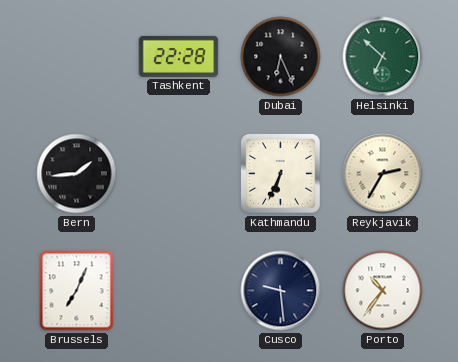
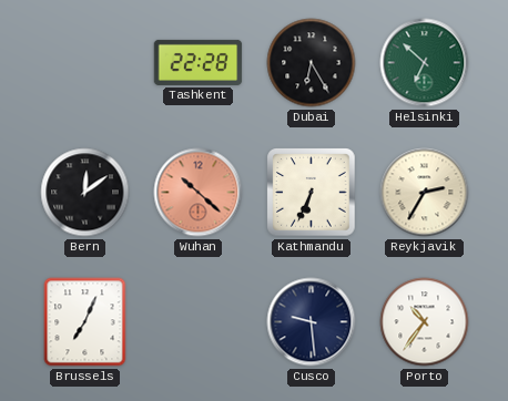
Dubai: 6:26 -> 6:25
Bern: 1:44 -> 12:09
Wuhan: none -> 10:22
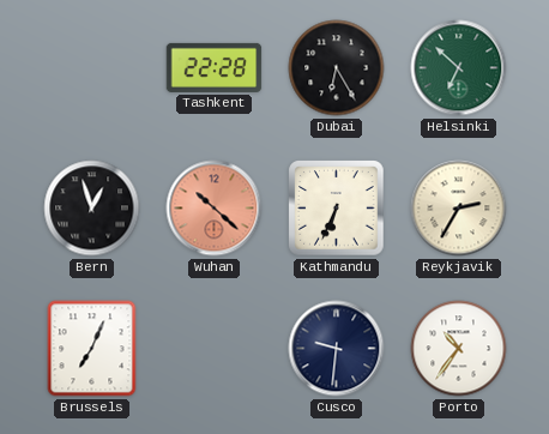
Bern: 12:09 -> 12:57
Cusco: 9:29 -> 9:31
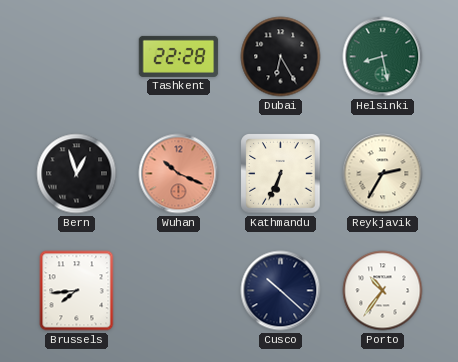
Helsinki: 6:52 -> 8:28
Wuhan: 10:22 -> 10:19
Brussels: 7:04 -> 7:44
Cusco: 9:31 -> 10:22
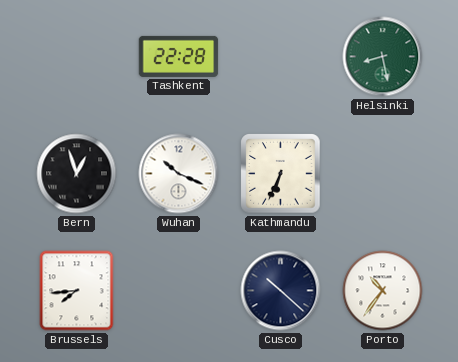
Dubai: 6:25 -> none
Wuhan dial: salmon -> white
Reykjavik: 2:35 -> none
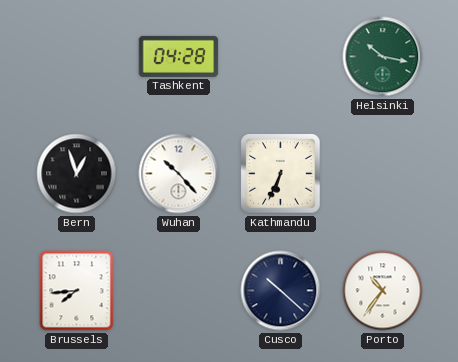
Tashkent: 22:28 -> 04:28
Helsinki: 8:28 -> 10:17
Wuhan: 10:19 -> 10:23
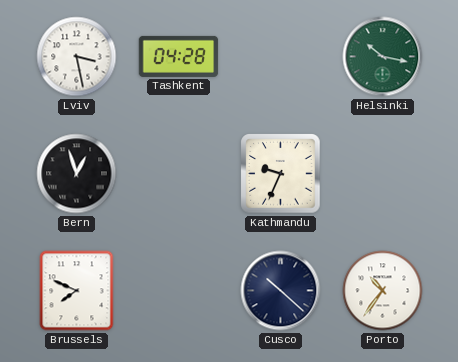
Lviv: none -> 3:28
Wuhan: 10:23 -> none
Kathmandu: 6:34 -> 9:34
Brussels: 7:44 -> 7:49
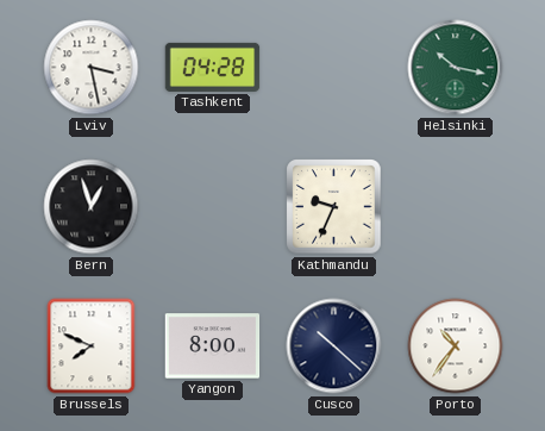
Yangon: none -> 8:00
